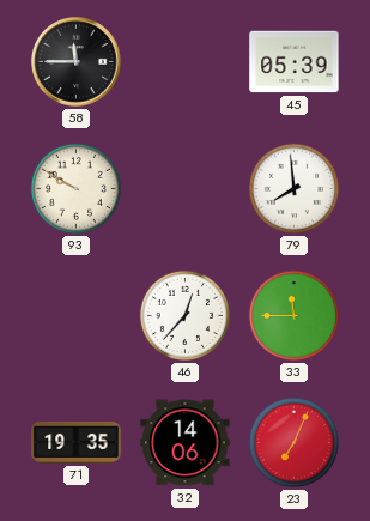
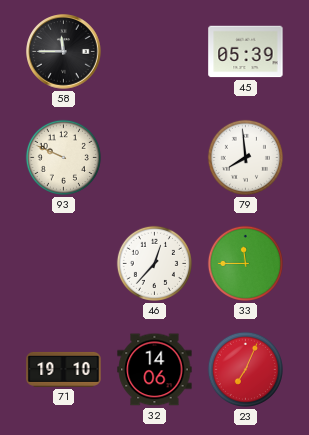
93: 9:50 -> 9:49
71: 19:35 -> 19:10
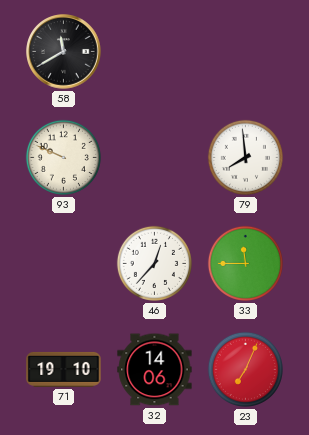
58: 11:45 -> 11:40
45: 05:39 -> none
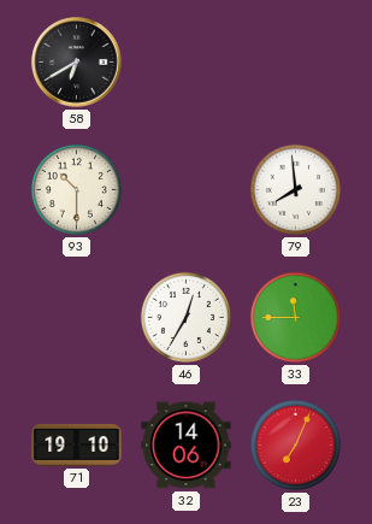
58: 11:40 -> 6:40
93: 9:49 -> 10:30
46: 12:37 -> 12:35
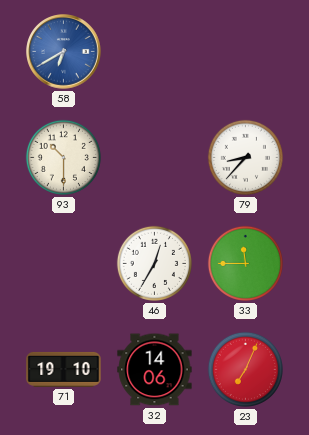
58 dial: black -> blue
79: 7:59 -> 8:37
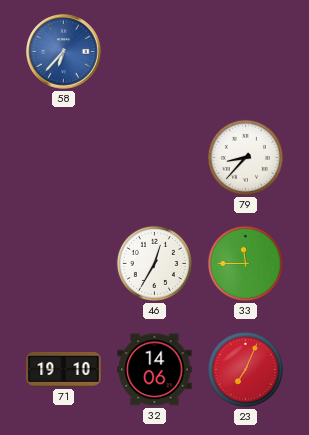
58: 6:40 -> 6:37
93: 10:30 -> none
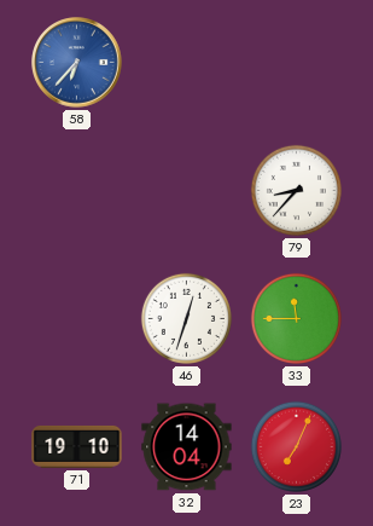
46: 12:35 -> 12:33
32: 14:06 -> 14:04
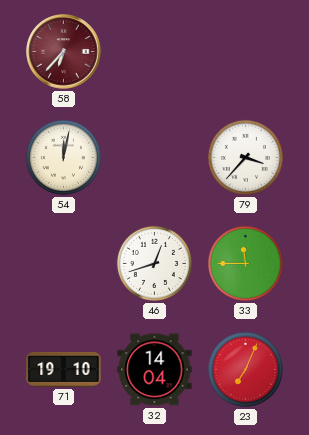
58 dial: blue -> burgundy
54: none -> 12:02
79: 8:37 -> 3:37
46: 12:33 -> 12:42
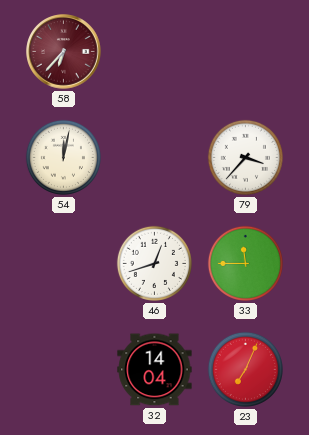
71: 19:10 -> none
